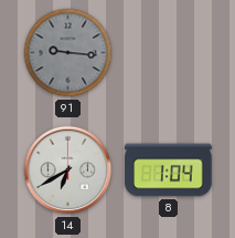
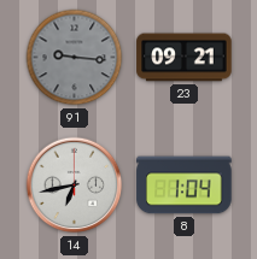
23: none -> 09:21
14: 6:40 -> 6:43
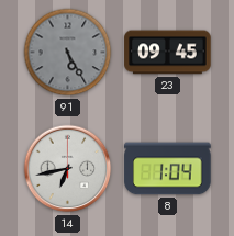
91: 9:16 -> 5:25
23: 09:21 -> 09:45
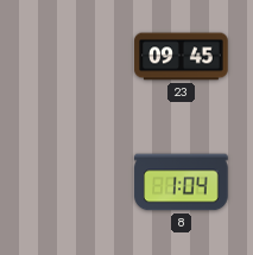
91: 5:25 -> none
14: 6:43 -> none
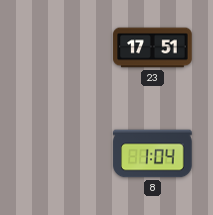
23: 09:45 -> 17:51
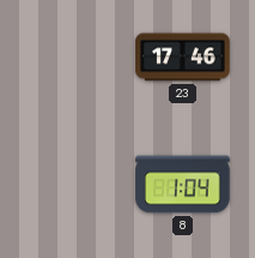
23: 17:51 -> 17:46
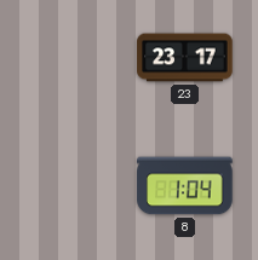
23: 17:46 -> 23:17
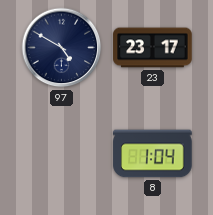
97: none -> 4:50
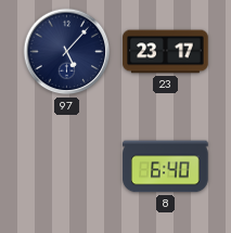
97: 4:50 -> 5:07
8: 1:04 -> 6:40
